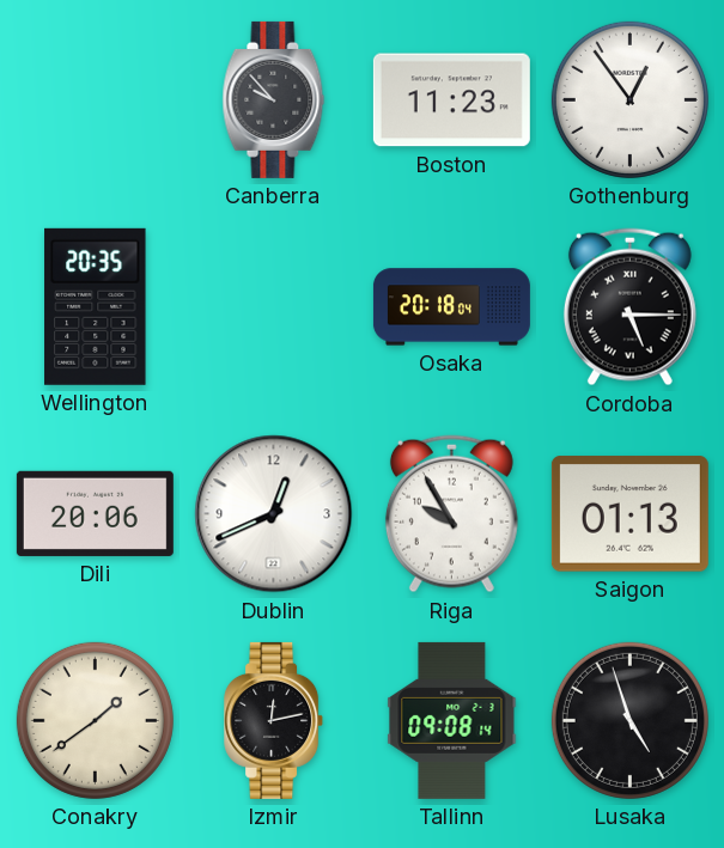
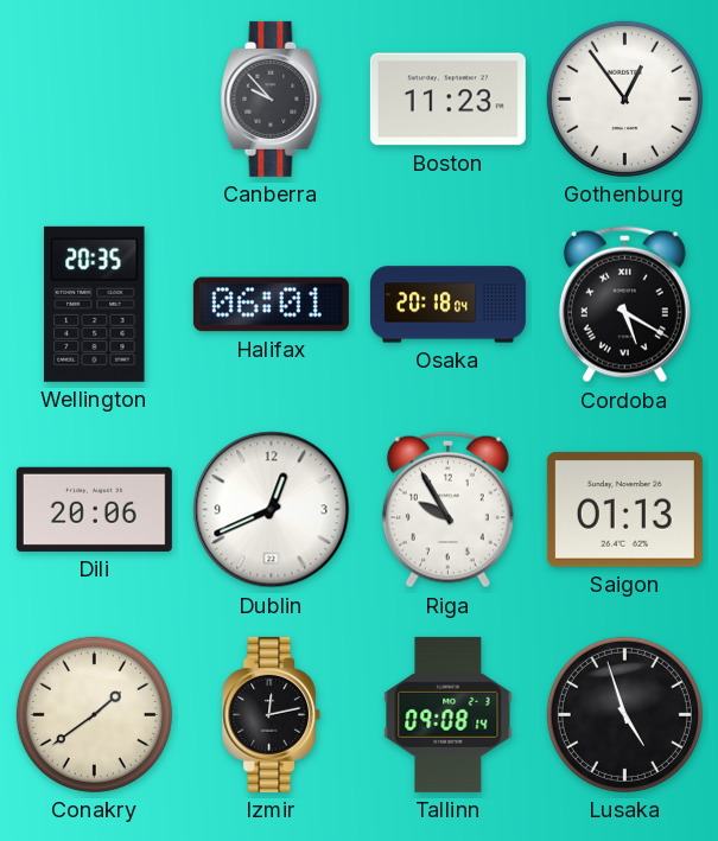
Halifax: none -> 06:01
Cordoba: 5:15 -> 5:20
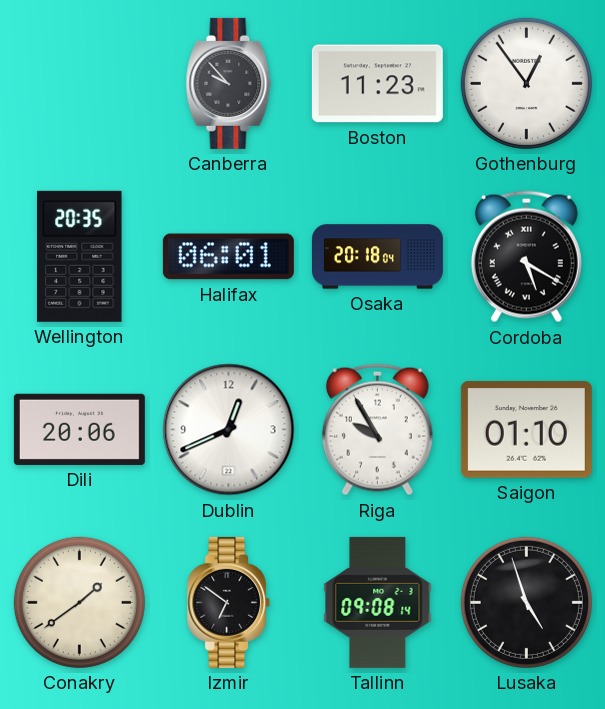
Saigon: 01:13 -> 01:10
Izmir: 12:13 -> 6:51
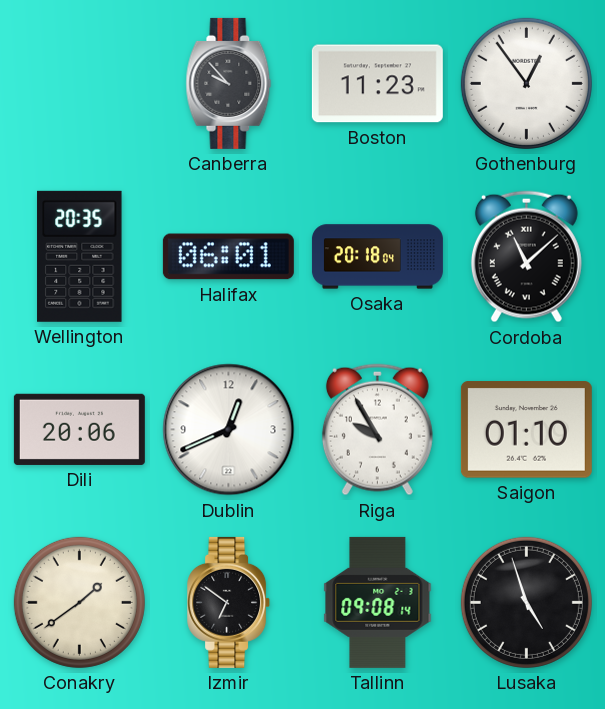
Cordoba: 5:20 -> 11:08
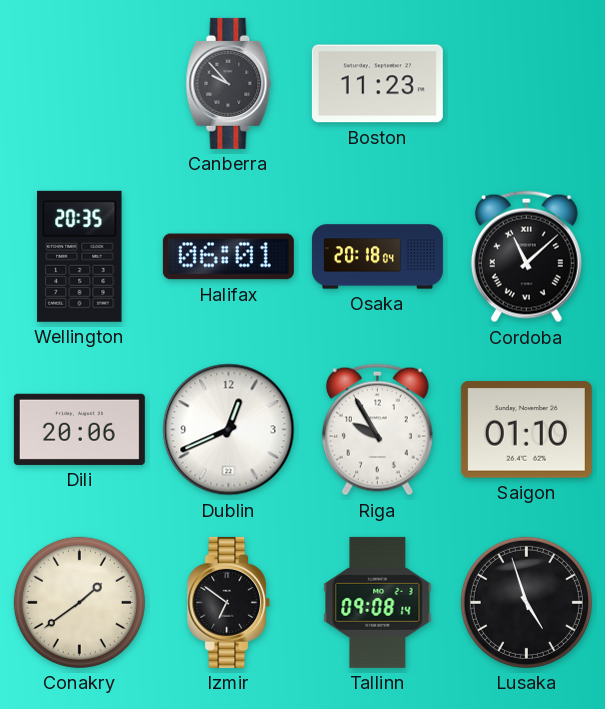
Gothenburg: 12:54 -> none
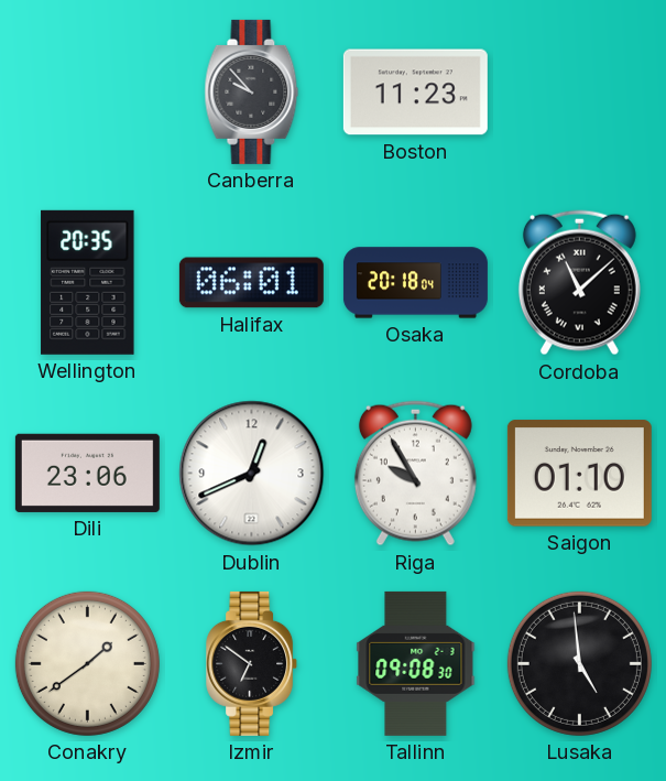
Dili: 20:06 -> 23:06
Tallinn: 09:08:14 -> 09:08:30
Lusaka: 4:57 -> 4:59
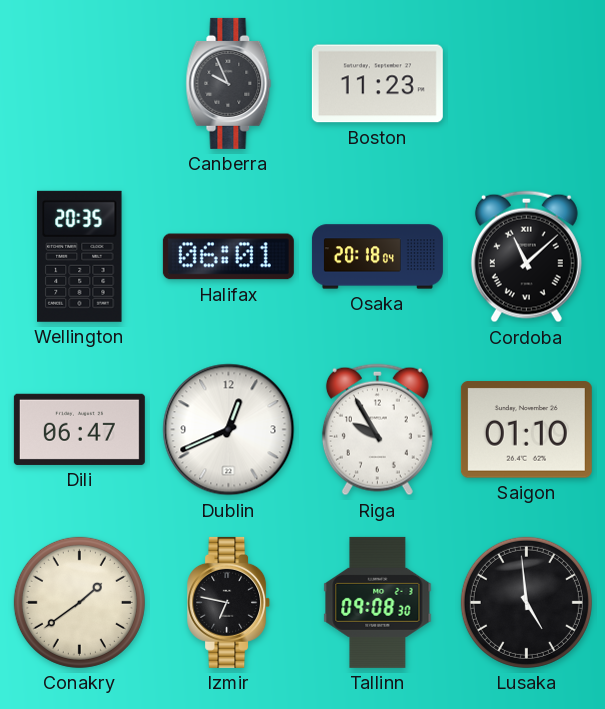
Canberra: 9:53 -> 9:56
Dili: 23:06 -> 06:47
Izmir: 6:51 -> 6:47
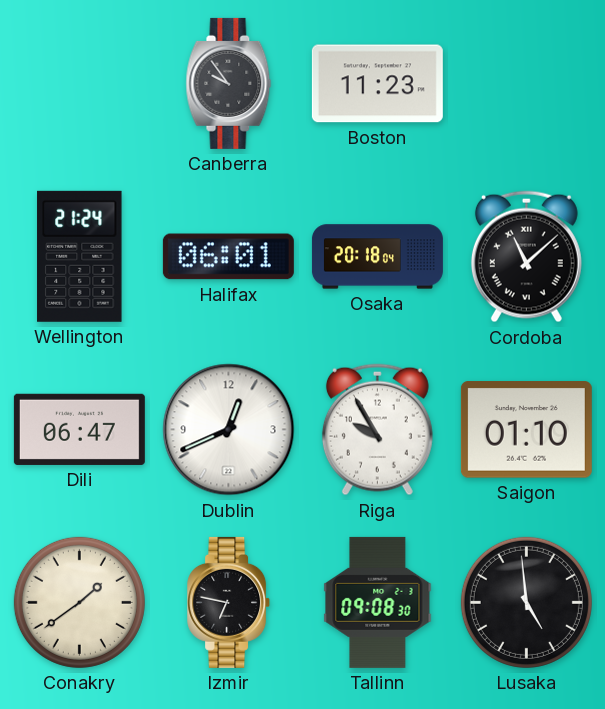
Canberra: 9:56 -> 9:54
Wellington: 20:35 -> 21:24
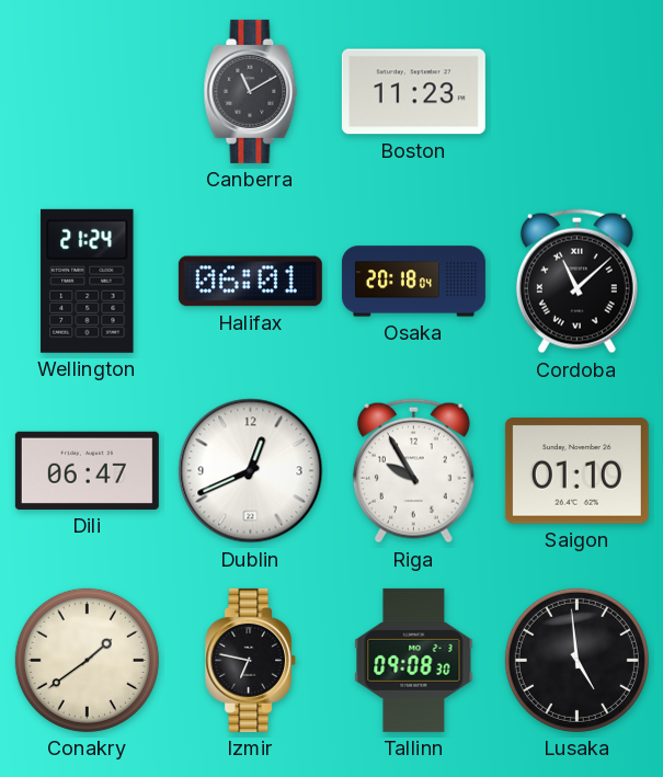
Canberra: 9:54 -> 11:10
